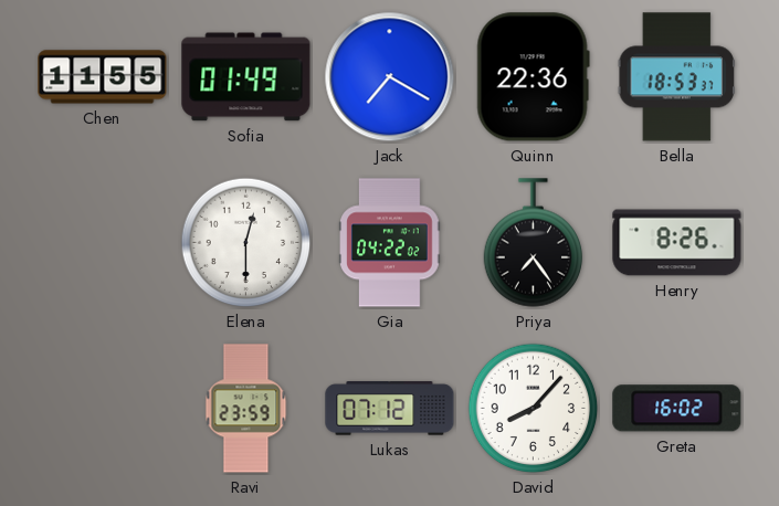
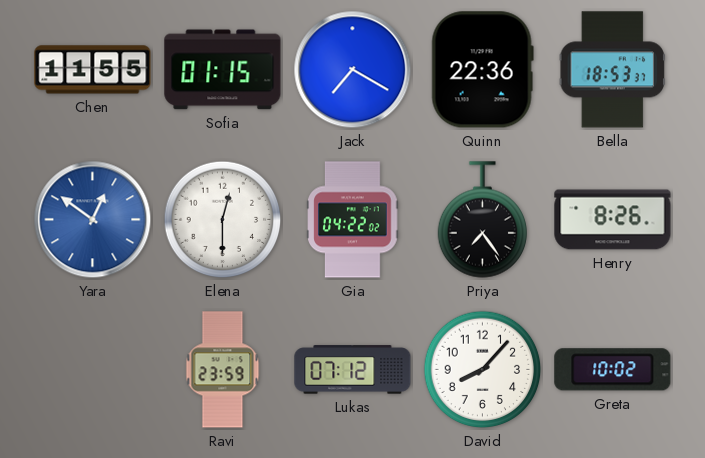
Sofia: 01:49 -> 01:15
Yara: none -> 12:51
Greta: 16:02 -> 10:02
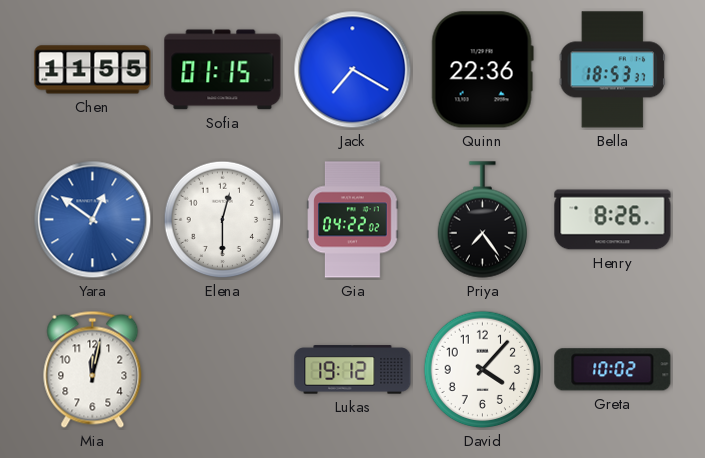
Mia: none -> 12:02
Ravi: 23:59 -> none
Lukas: 07:12 -> 19:12
David: 8:07 -> 4:07
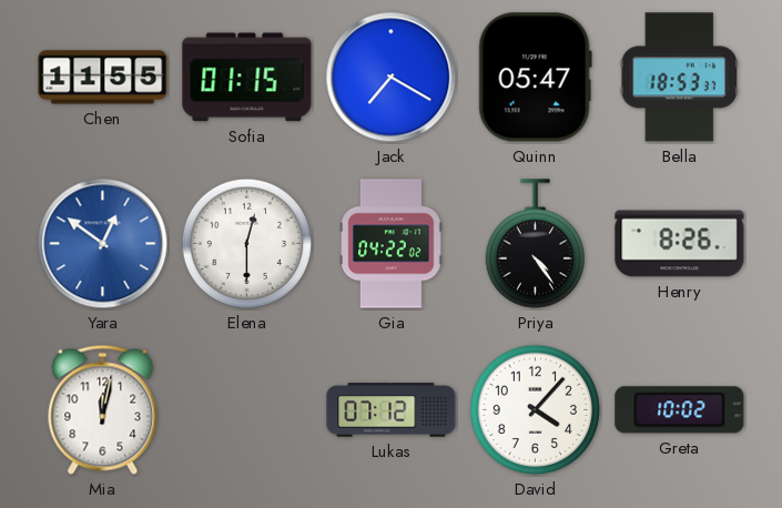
Quinn: 22:36 -> 05:47
Priya: 7:24 -> 4:24
Lukas: 19:12 -> 07:12
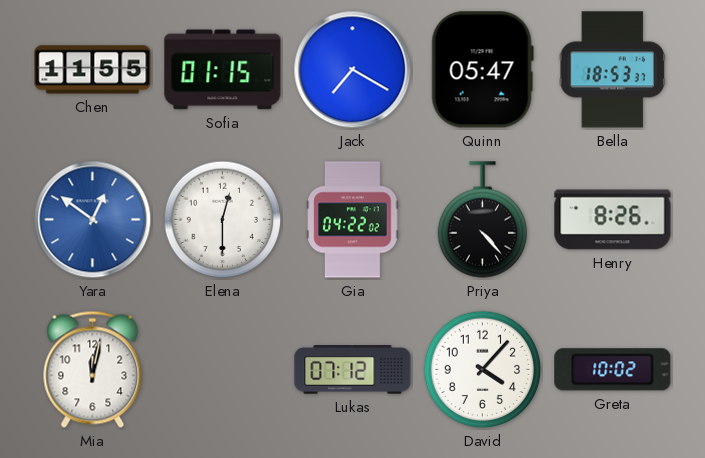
Priya: 4:24 -> 4:23
